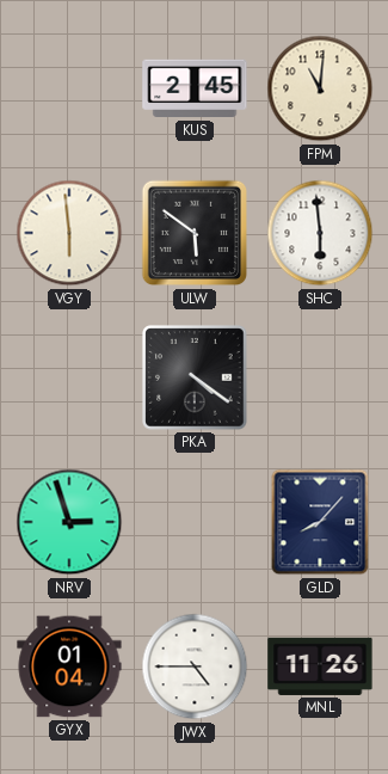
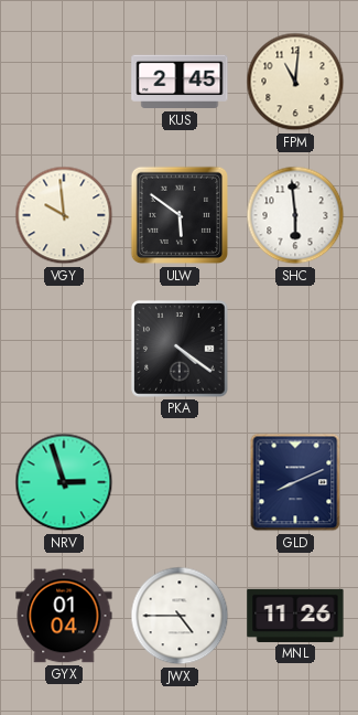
VGY: 5:59 -> 9:59
GLD: 8:07 -> 8:11
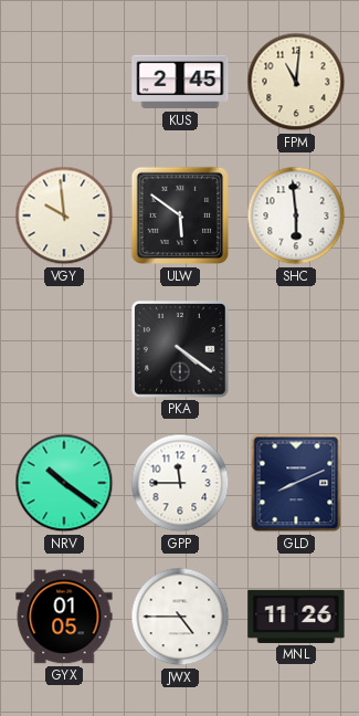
NRV: 2:57 -> 10:21
GPP: none -> 11:45
GYX: 01:04 -> 01:05
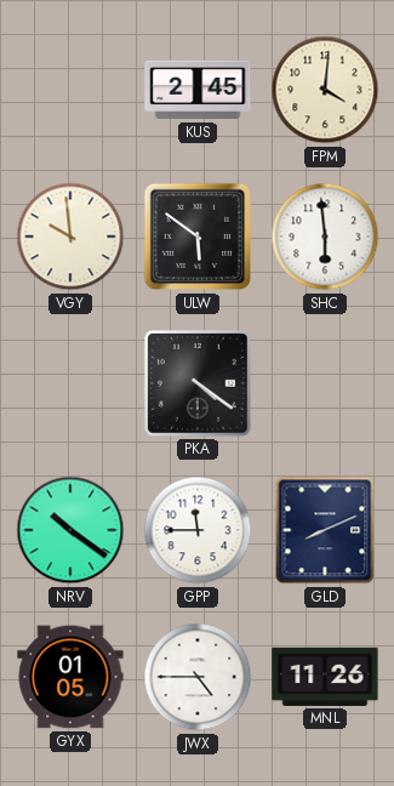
FPM: 11:01 -> 4:01
